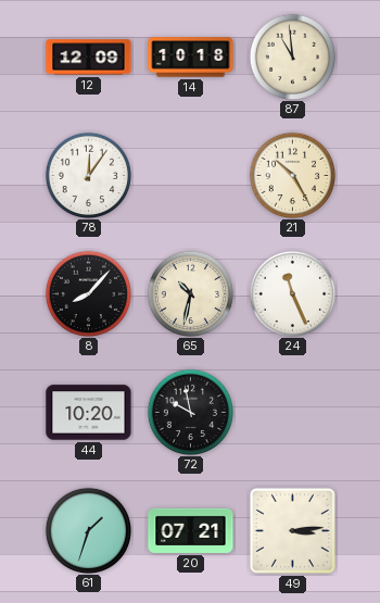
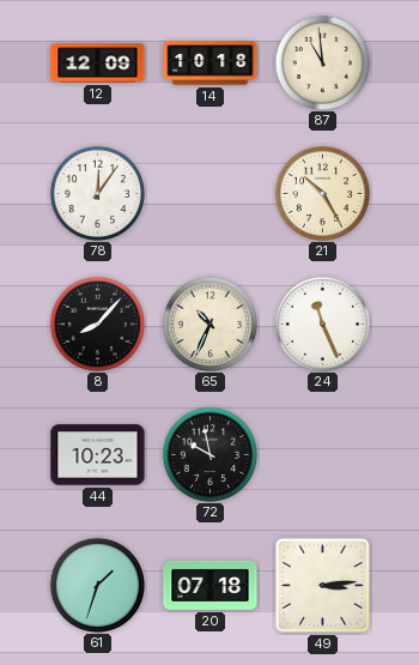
65: 10:32 -> 10:34
44: 10:20 -> 10:23
20: 07:21 -> 07:18
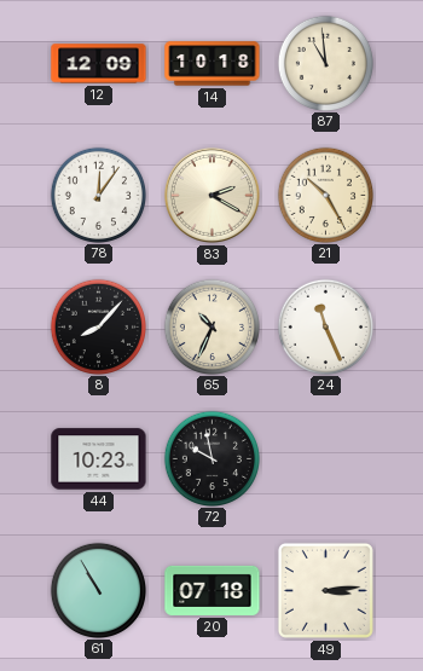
83: none -> 2:20
61: 1:33 -> 10:55
